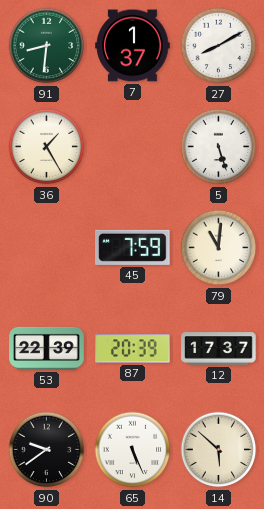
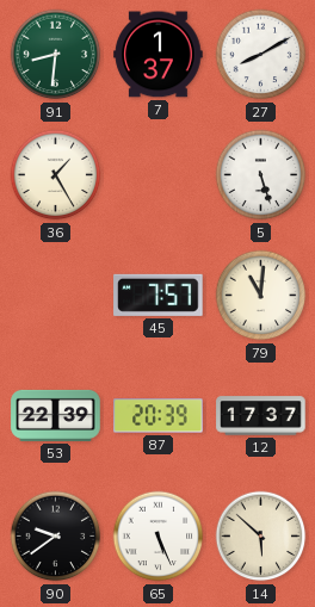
45: 7:59 -> 7:57
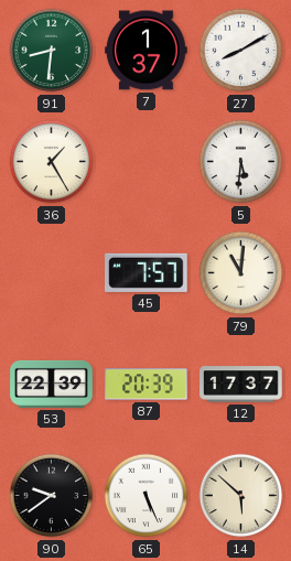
5: 5:27 -> 5:31
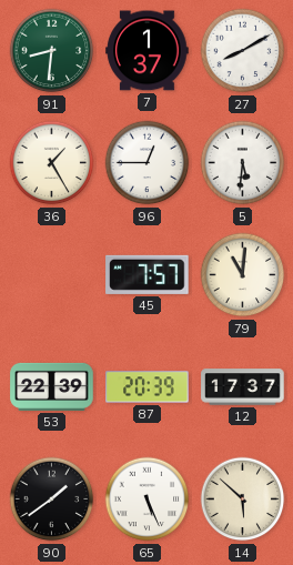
96: none -> 12:45
90: 9:39 -> 1:39
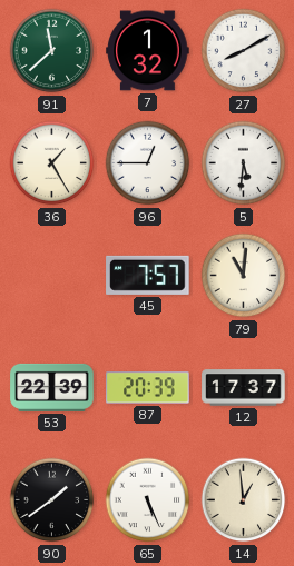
91: 8:31 -> 11:38
7: 1:37 -> 1:32
14: 5:52 -> 12:59
